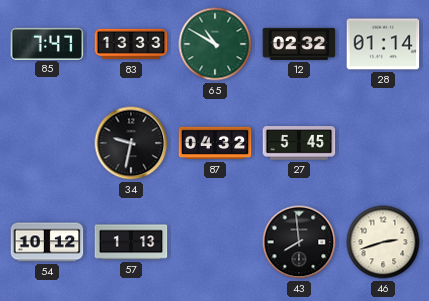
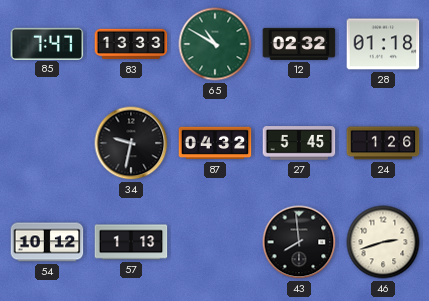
28: 01:14 -> 01:18
24: none -> 1:26
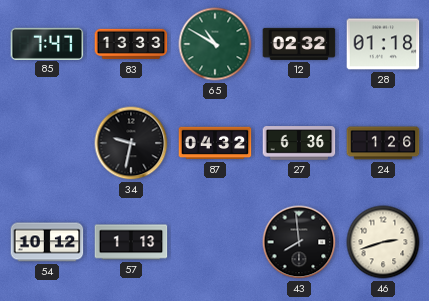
27: 5:45 -> 6:36
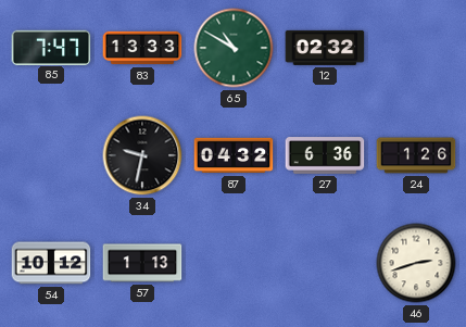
28: 01:18 -> none
43: 7:59 -> none
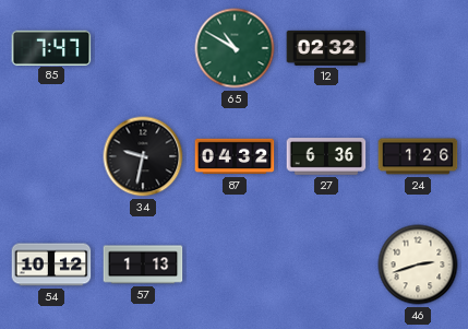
83: 13:33 -> none
